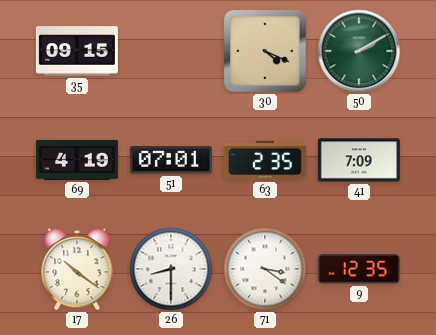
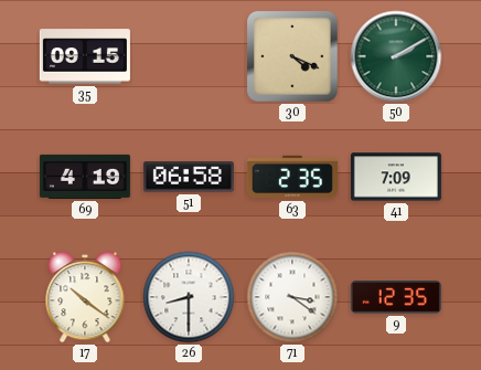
51: 07:01 -> 06:58
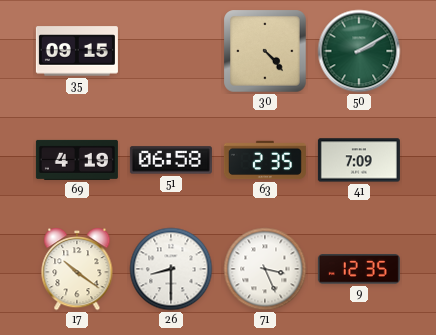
30: 4:19 -> 4:23
71: 3:21 -> 3:26
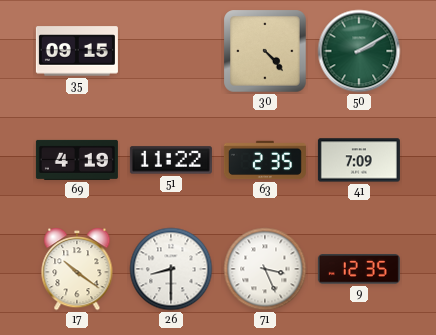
51: 06:58 -> 11:22
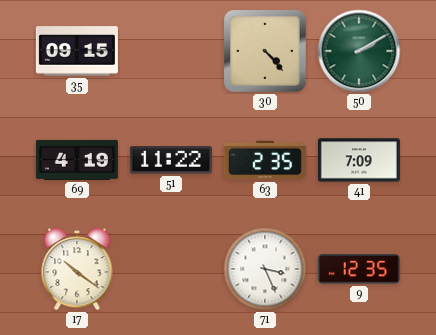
26: 8:30 -> none
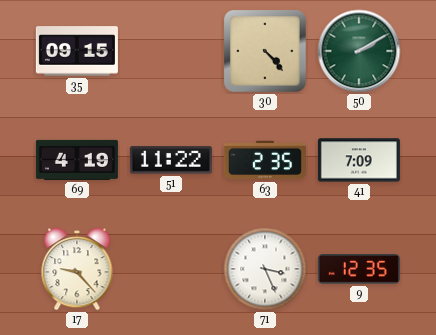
17: 10:21 -> 9:23
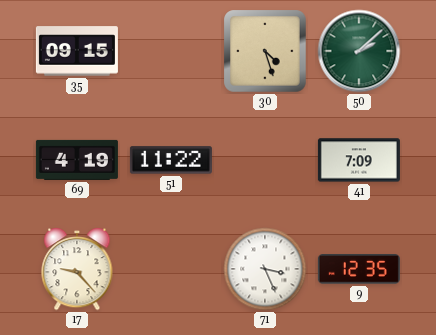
30: 4:23 -> 4:27
50: 2:10 -> 2:08
63: 2:35 -> none
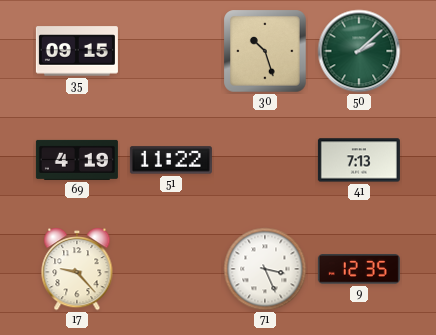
30: 4:27 -> 10:27
41: 7:09 -> 7:13
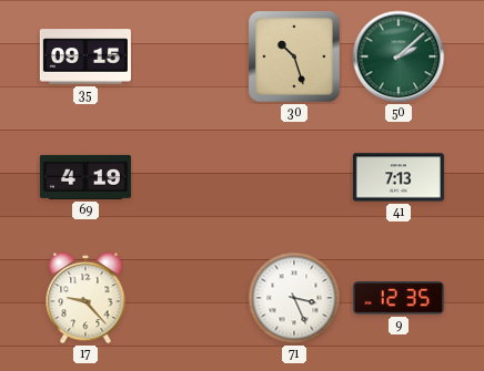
51: 11:22 -> none
